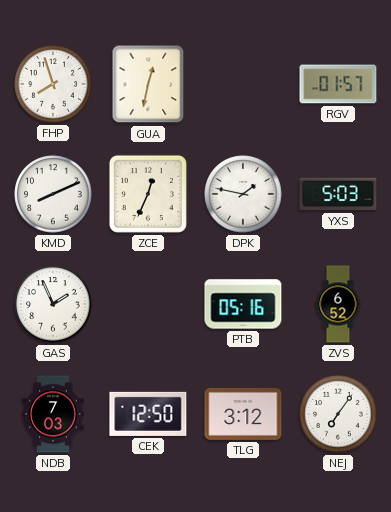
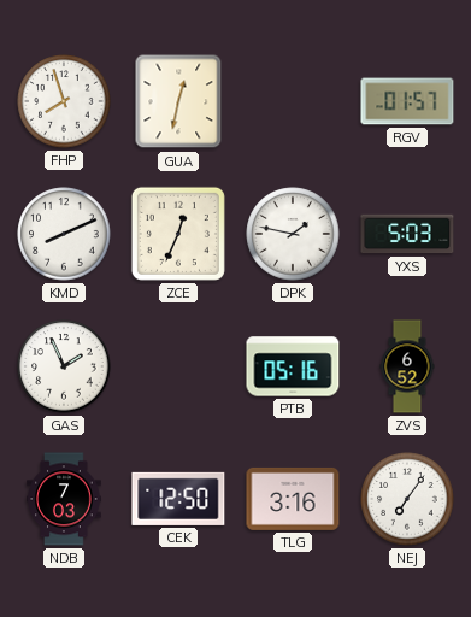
TLG: 3:12 -> 3:16
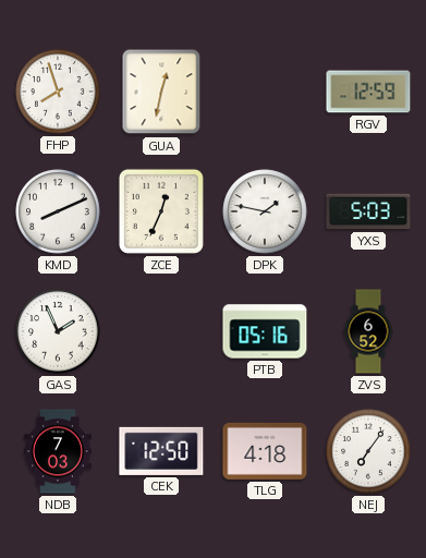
RGV: 01:57 -> 12:59
TLG: 3:16 -> 4:18
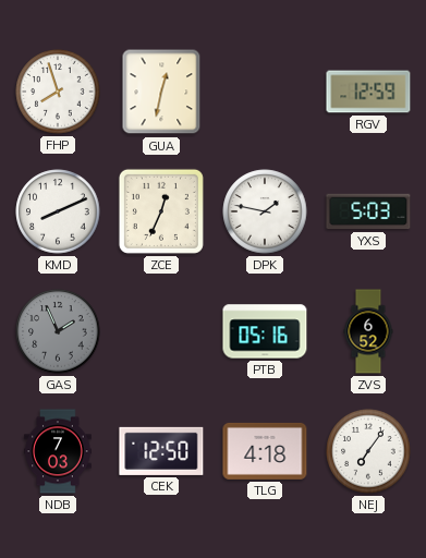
GAS dial: white -> grey
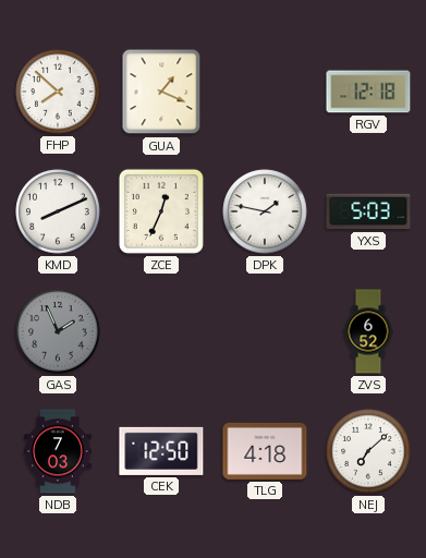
FHP: 7:57 -> 7:52
GUA: 12:32 -> 1:19
RGV: 12:59 -> 12:18
PTB: 05:16 -> none
NEJ: 7:06 -> 7:08
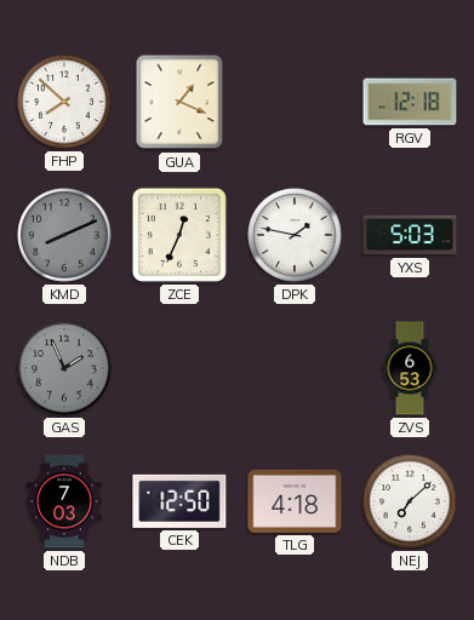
KMD dial: white -> grey
ZVS: 6:52 -> 6:53
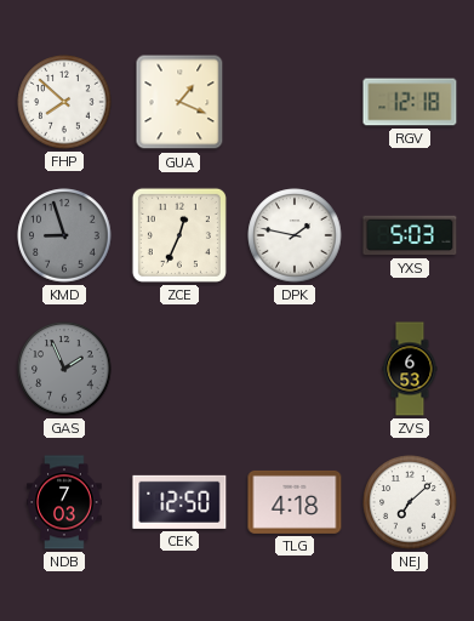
KMD: 8:11 -> 8:57
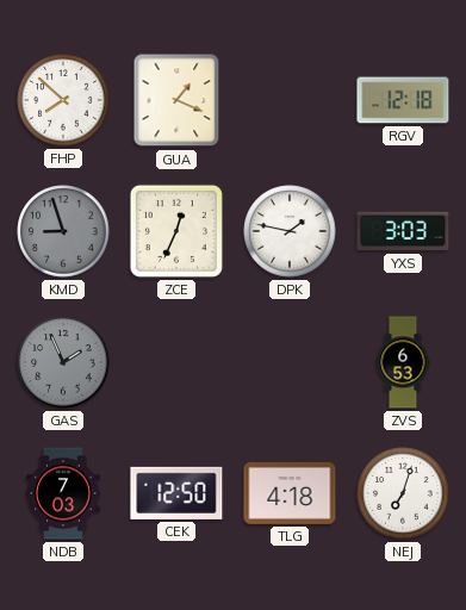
YXS: 5:03 -> 3:03
NEJ: 7:08 -> 7:03
